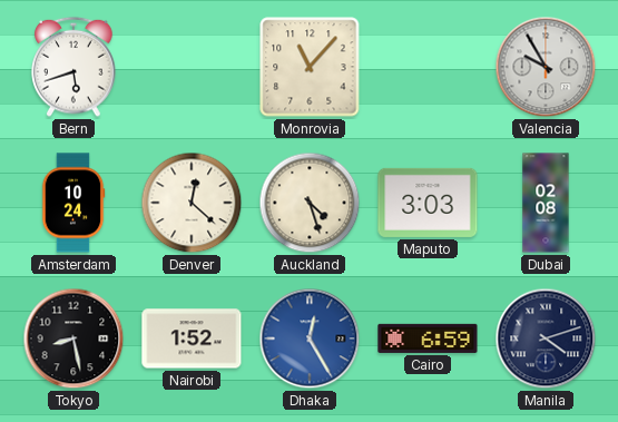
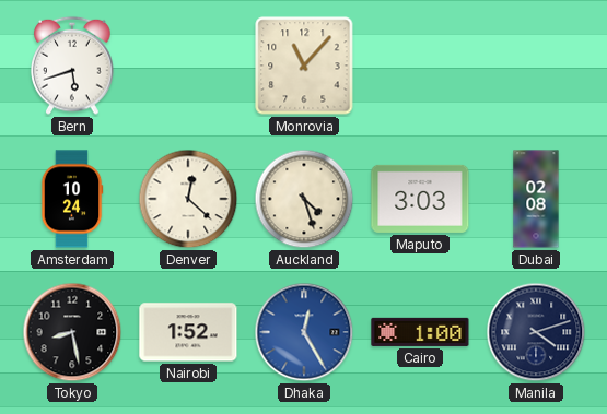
Valencia: 9:55 -> none
Cairo: 6:59 -> 1:00
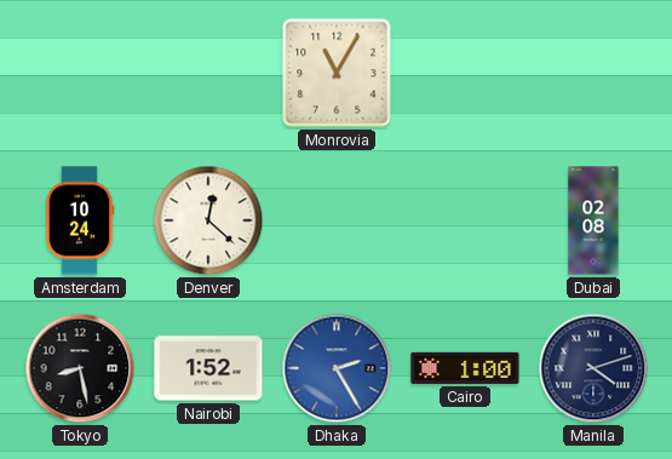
Bern: 5:42 -> none
Monrovia: 11:07 -> 11:05
Auckland: 4:27 -> none
Maputo: 3:03 -> none
Dhaka: 12:25 -> 2:25
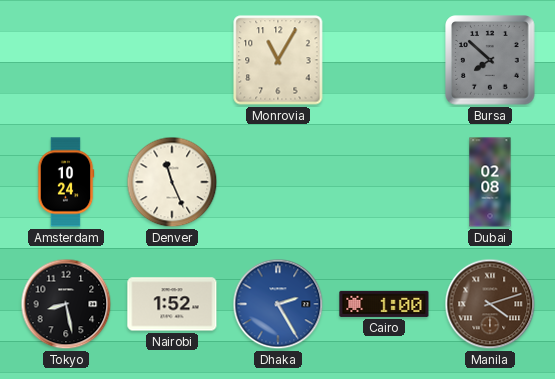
Bursa: none -> 7:52
Denver: 12:22 -> 11:26
Manila dial: navy -> brown
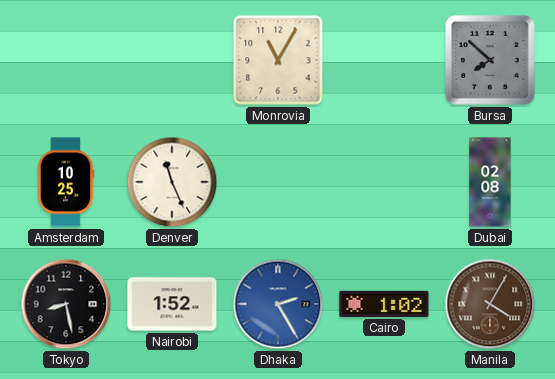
Amsterdam: 10:24 -> 10:25
Cairo: 1:00 -> 1:02
Manila: 4:12 -> 4:05
